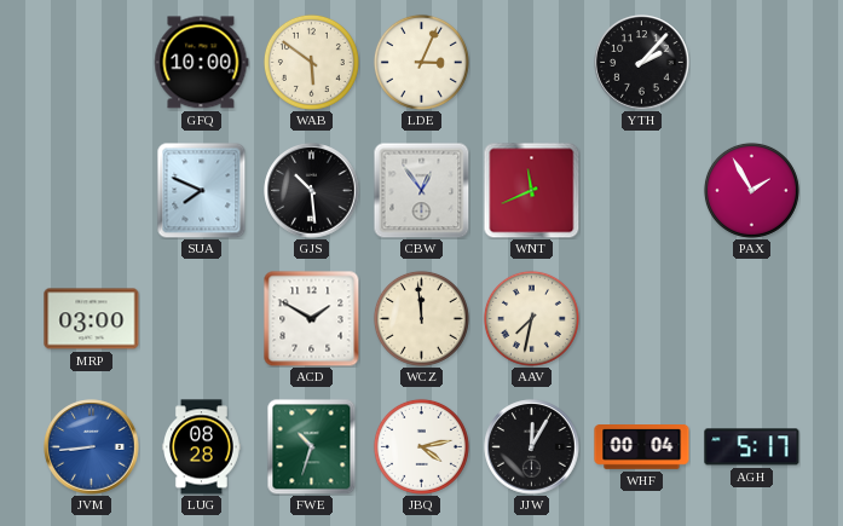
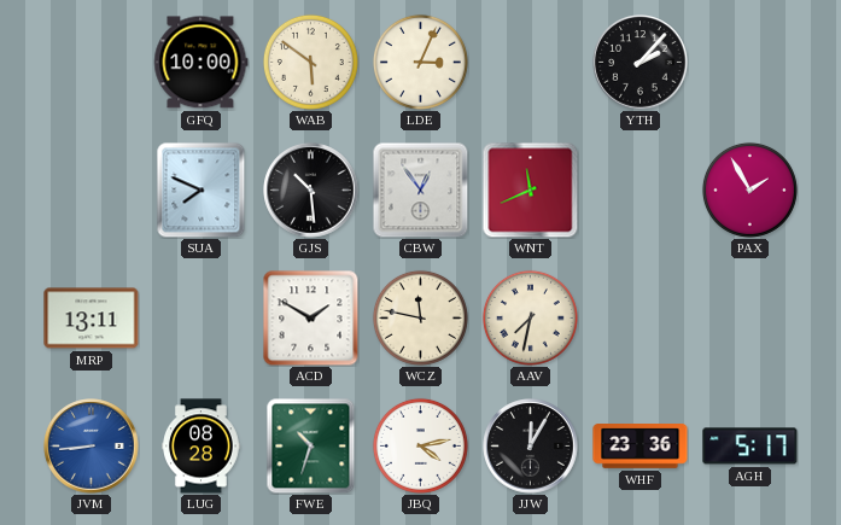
MRP: 03:00 -> 13:11
WCZ: 11:59 -> 11:47
WHF: 00:04 -> 23:36
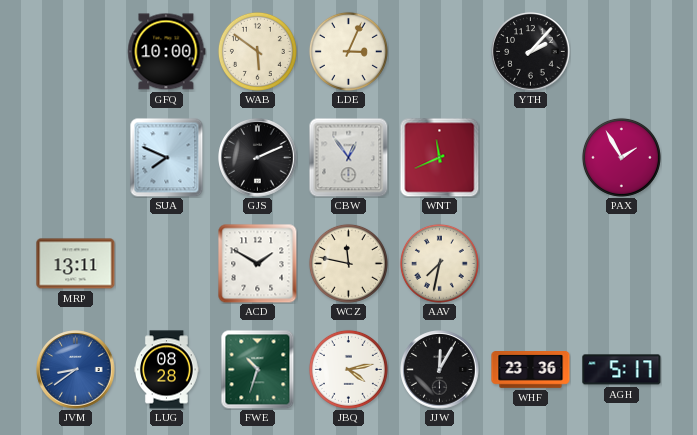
GJS: 10:29 -> 2:11
JVM: 8:44 -> 8:39
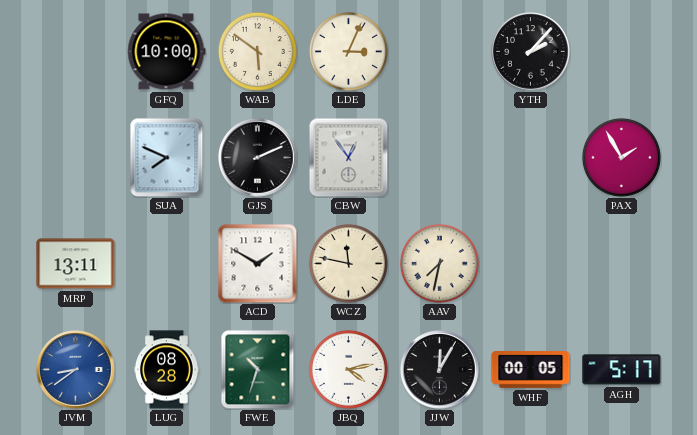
WNT: 11:41 -> none
WHF: 23:36 -> 00:05
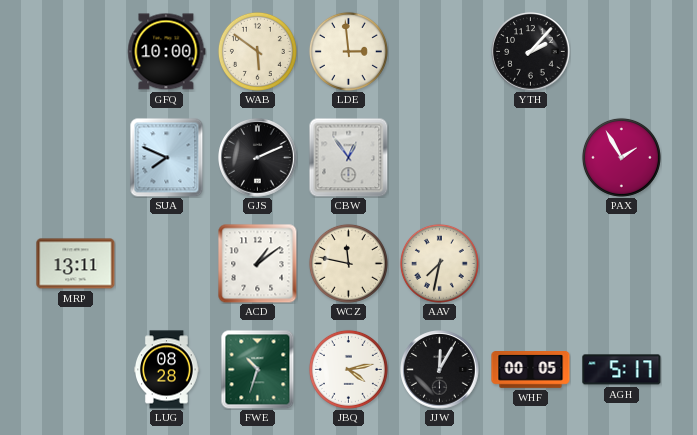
LDE: 3:04 -> 2:59
ACD: 1:50 -> 1:09
JVM: 8:39 -> none
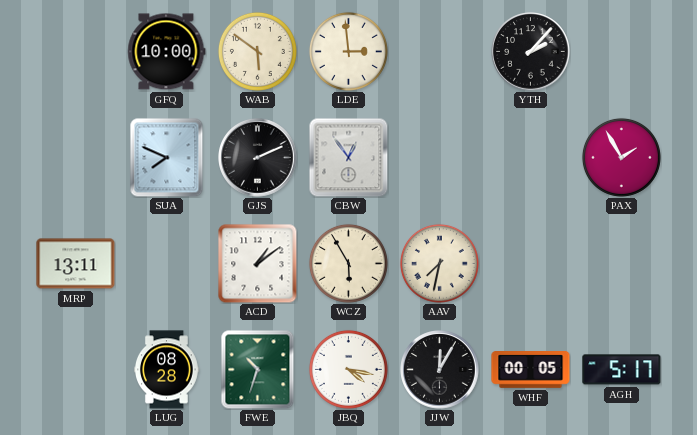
WCZ: 11:47 -> 5:55
JBQ: 4:13 -> 4:17
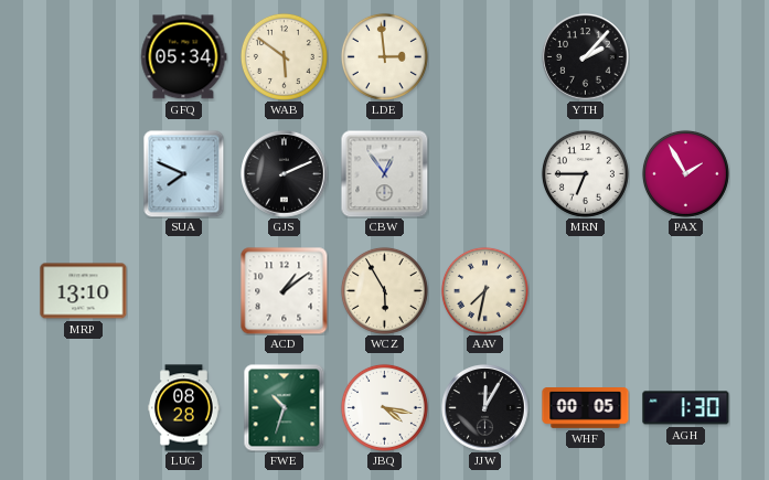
GFQ: 10:00 -> 05:34
MRN: none -> 6:45
MRP: 13:11 -> 13:10
AGH: 5:17 -> 1:30
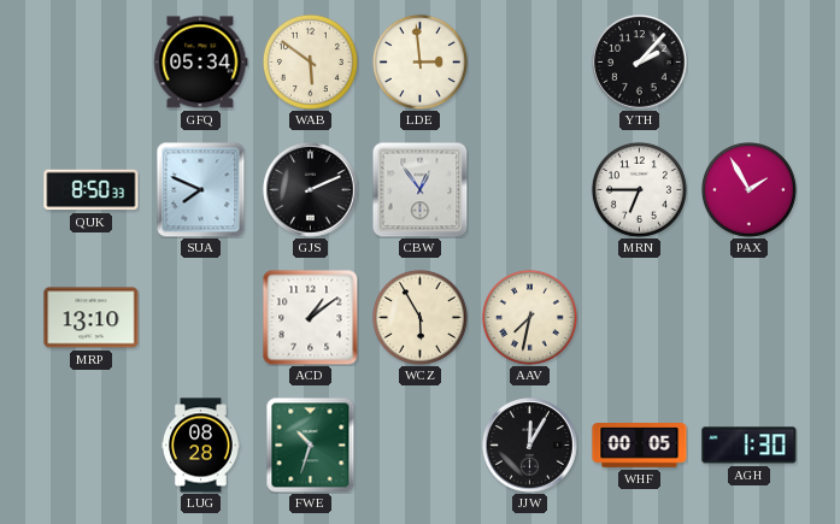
QUK: none -> 8:50
JBQ: 4:17 -> none
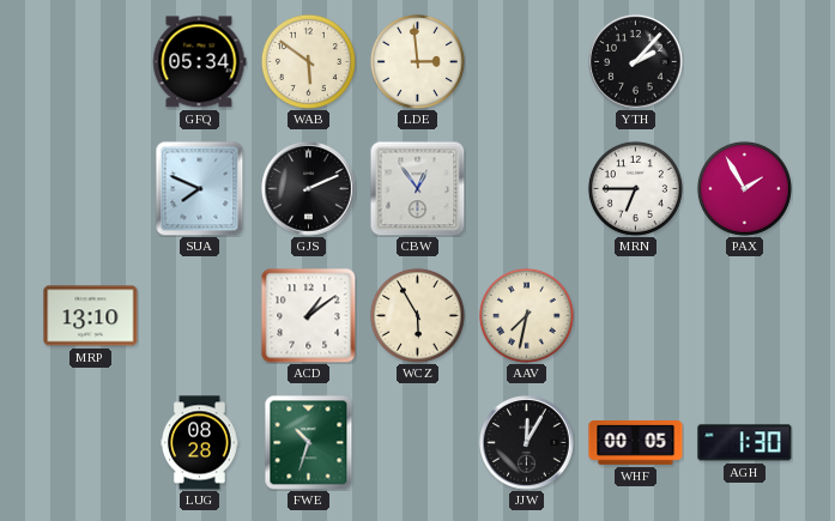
QUK: 8:50 -> none
